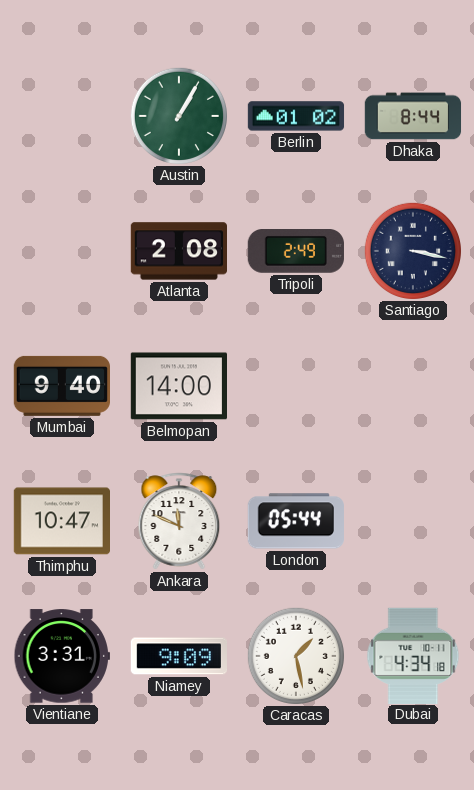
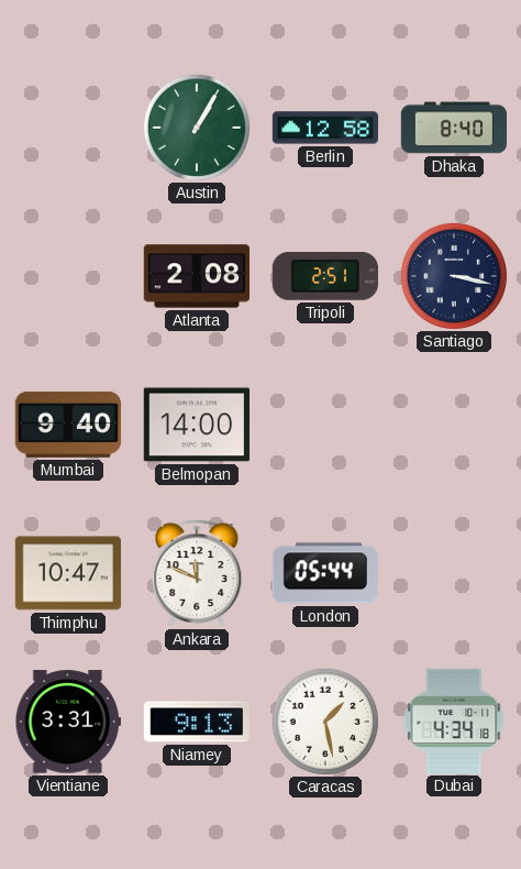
Berlin: 01:02 -> 12:58
Dhaka: 8:44 -> 8:40
Tripoli: 2:49 -> 2:51
Niamey: 9:09 -> 9:13
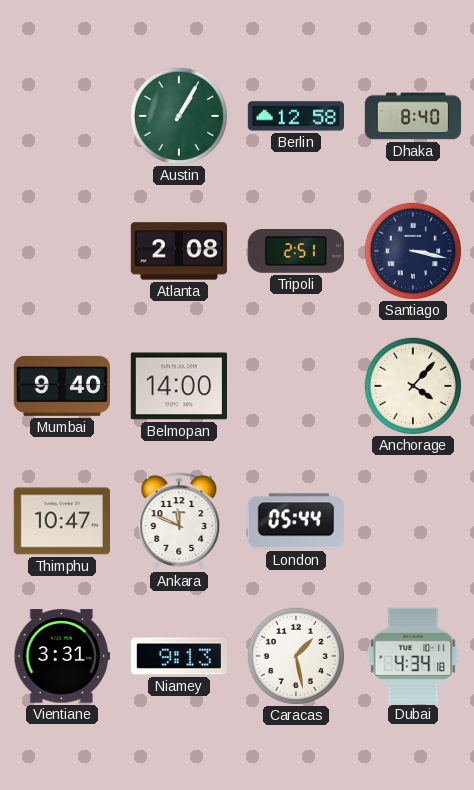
Anchorage: none -> 4:07
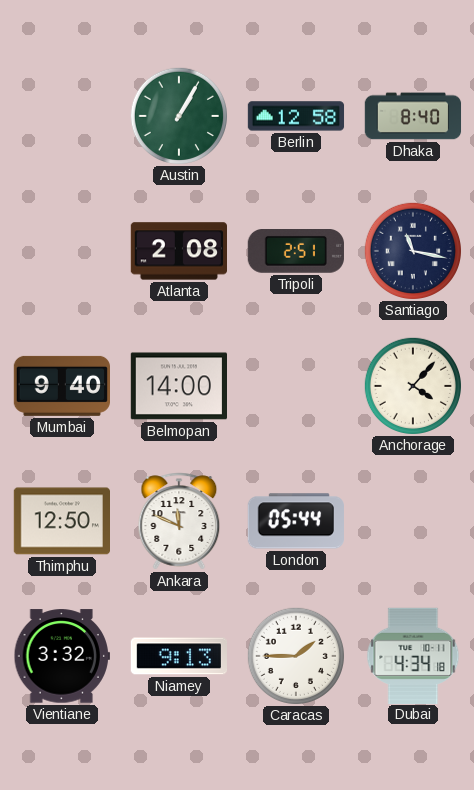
Santiago: 3:17 -> 11:17
Thimphu: 10:47 -> 12:50
Vientiane: 3:31 -> 3:32
Caracas: 1:28 -> 1:45
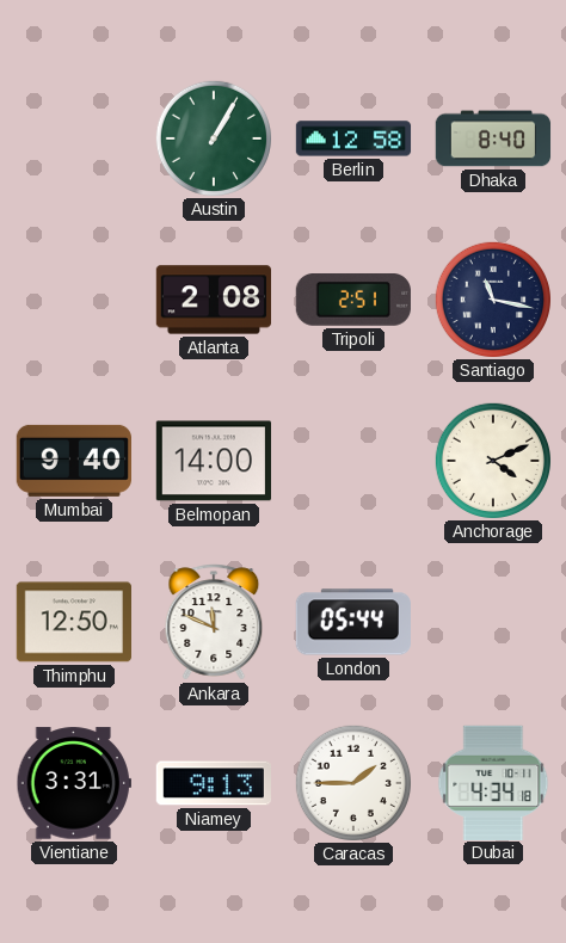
Anchorage: 4:07 -> 4:11
Vientiane: 3:32 -> 3:31
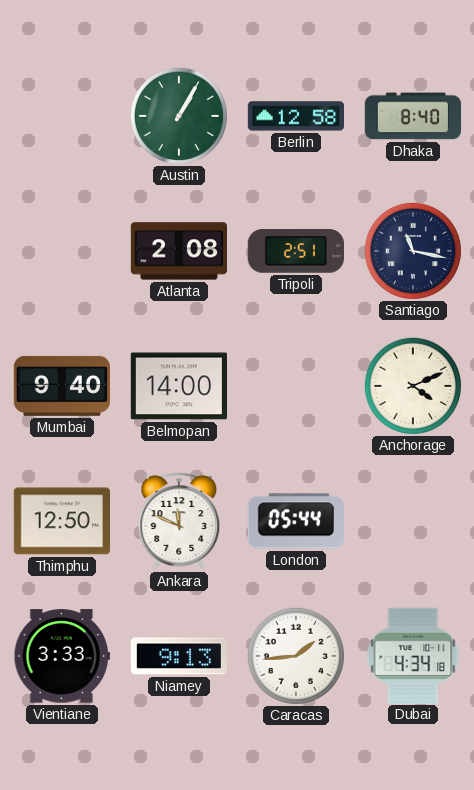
Vientiane: 3:31 -> 3:33
Caracas: 1:45 -> 1:44
